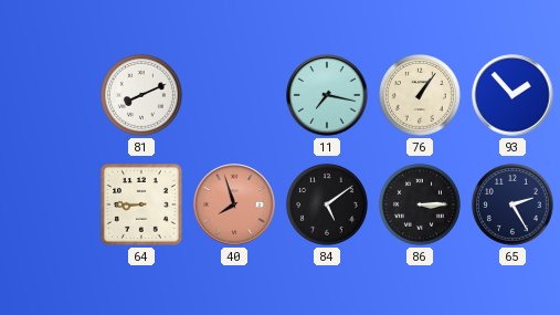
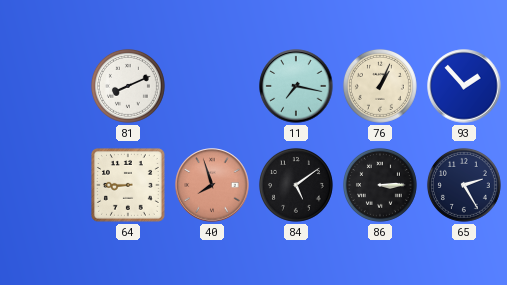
76: 1:06 -> 1:04
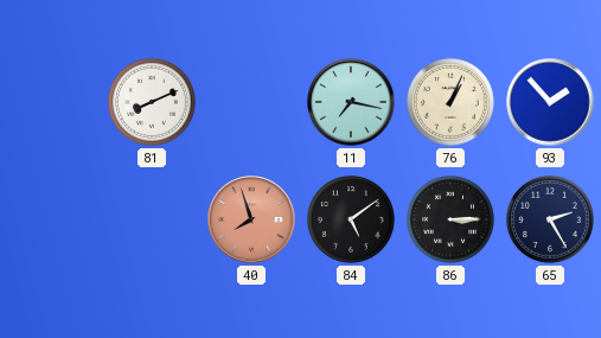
64: 8:45 -> none
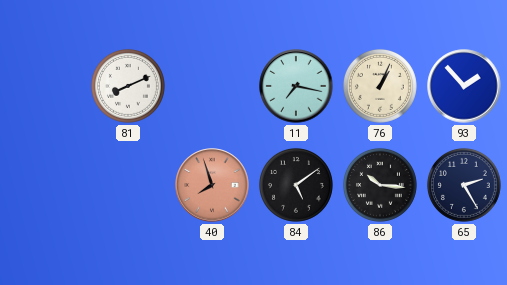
86: 3:15 -> 10:16
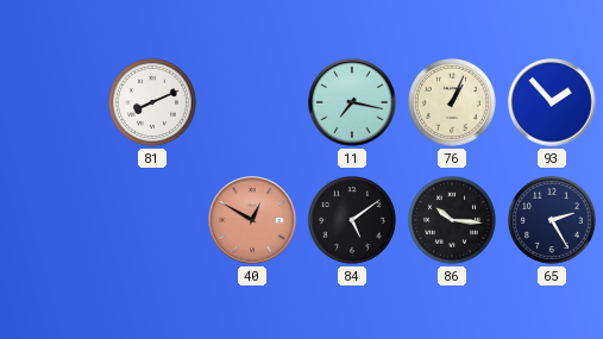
40: 7:57 -> 12:50
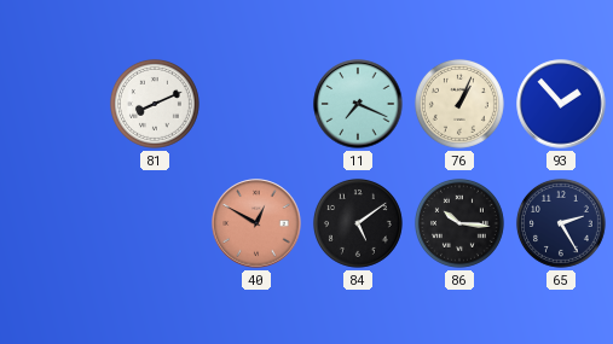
11: 7:17 -> 7:19
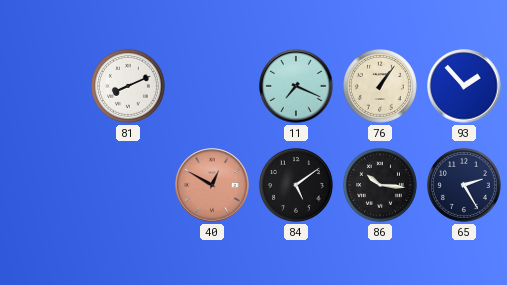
76: 1:04 -> 1:06
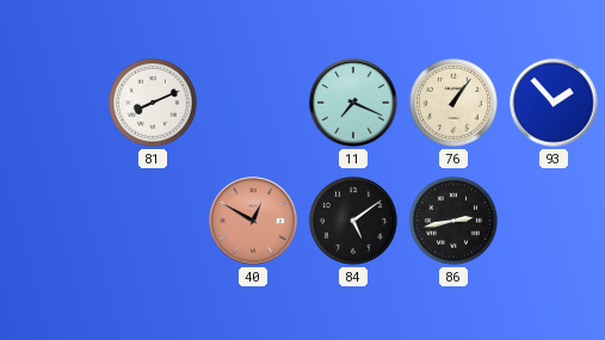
86: 10:16 -> 2:43
65: 2:25 -> none
